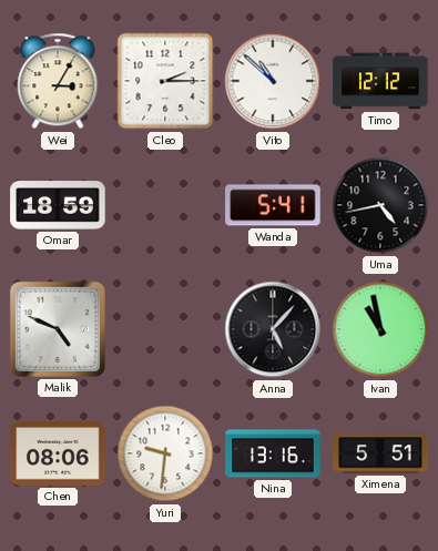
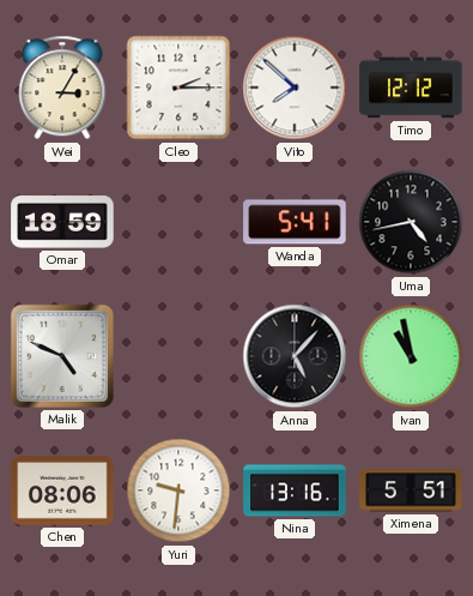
Vito: 10:52 -> 7:52
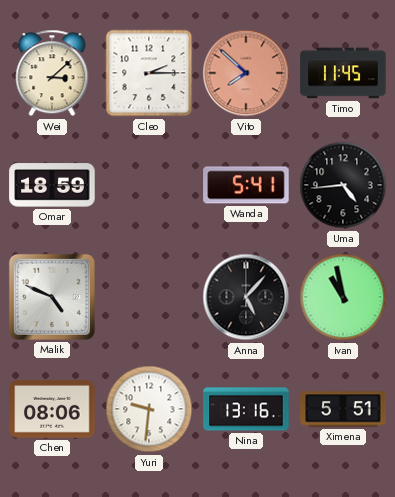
Wei: 3:05 -> 3:08
Vito dial: white -> salmon
Timo: 12:12 -> 11:45
Uma: 4:43 -> 4:44
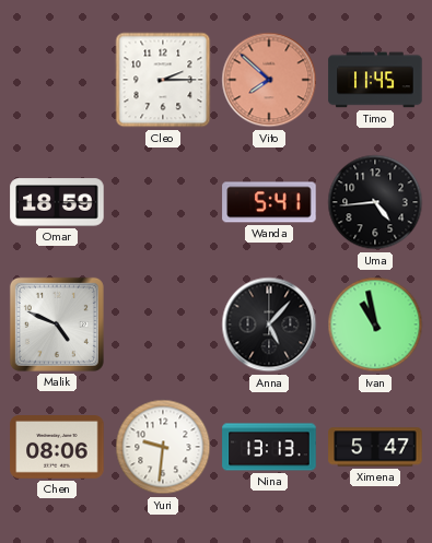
Wei: 3:08 -> none
Nina: 13:16 -> 13:13
Ximena: 5:51 -> 5:47
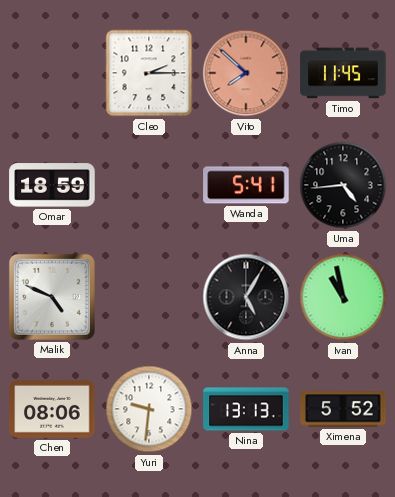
Anna: 5:07 -> 5:05
Ximena: 5:47 -> 5:52
